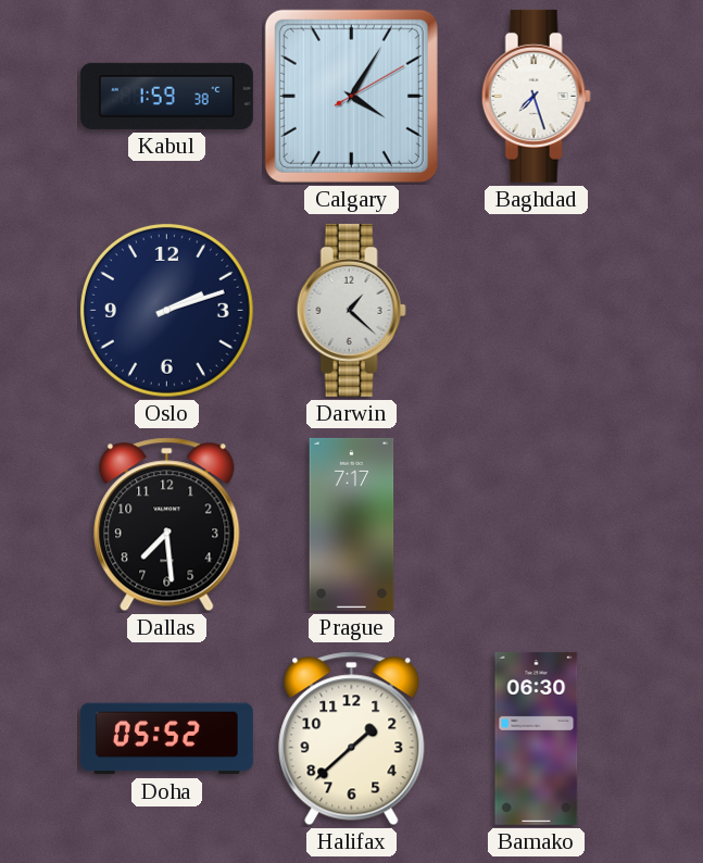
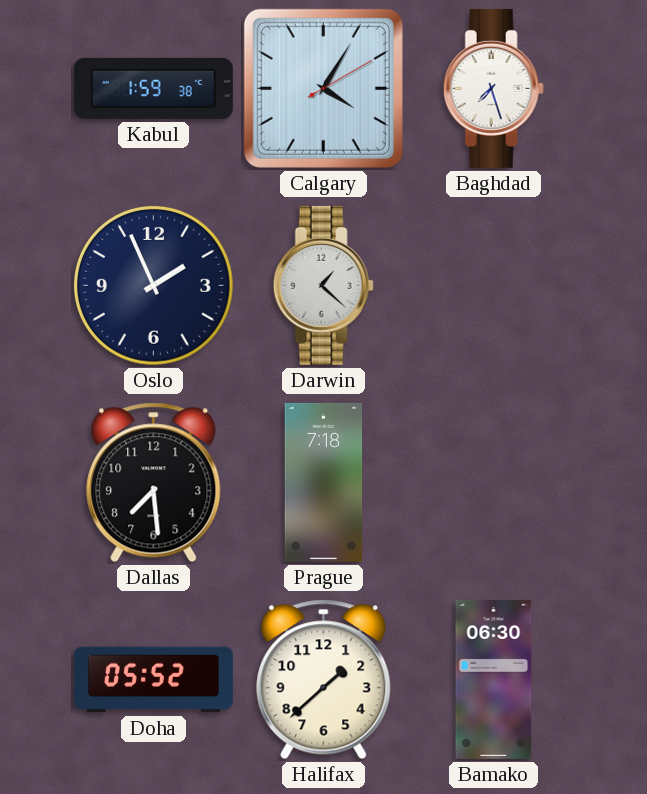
Oslo: 2:12 -> 1:56
Prague: 7:17 -> 7:18
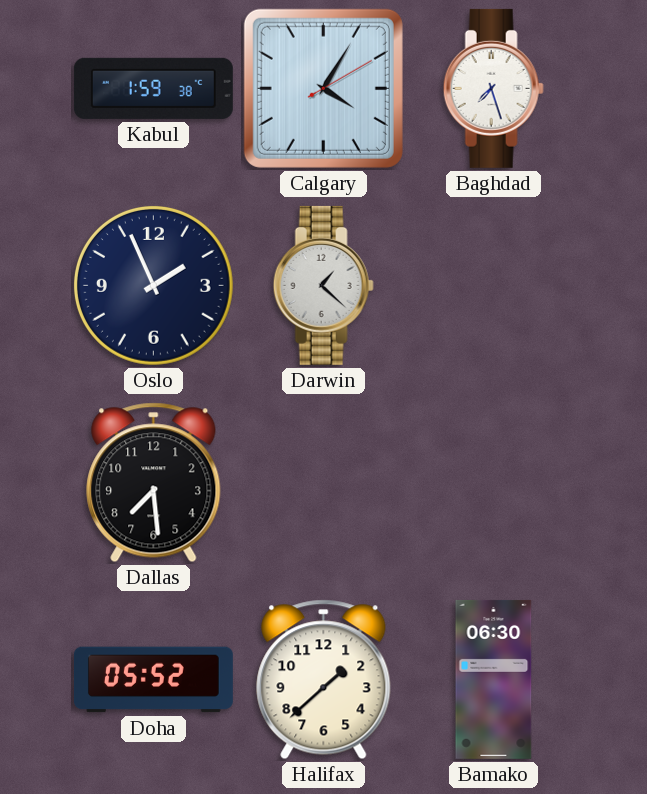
Prague: 7:18 -> none
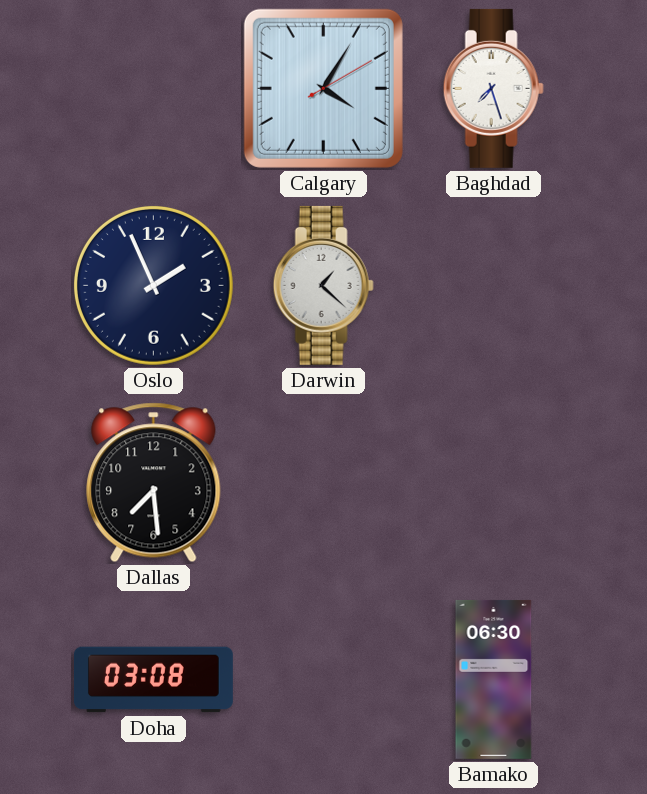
Kabul: 1:59 -> none
Doha: 05:52 -> 03:08
Halifax: 1:38 -> none
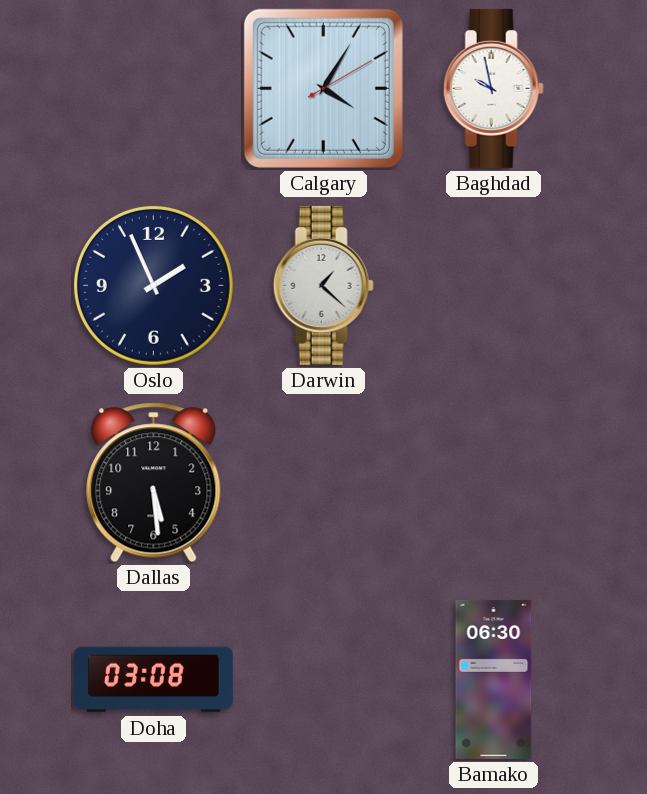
Baghdad: 7:27 -> 9:58
Dallas: 7:29 -> 5:29
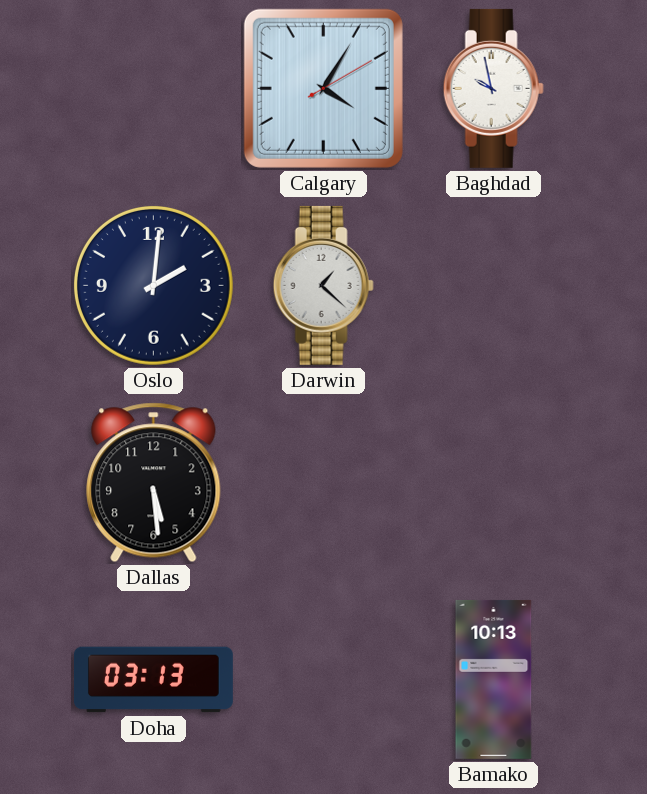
Oslo: 1:56 -> 2:01
Doha: 03:08 -> 03:13
Bamako: 06:30 -> 10:13
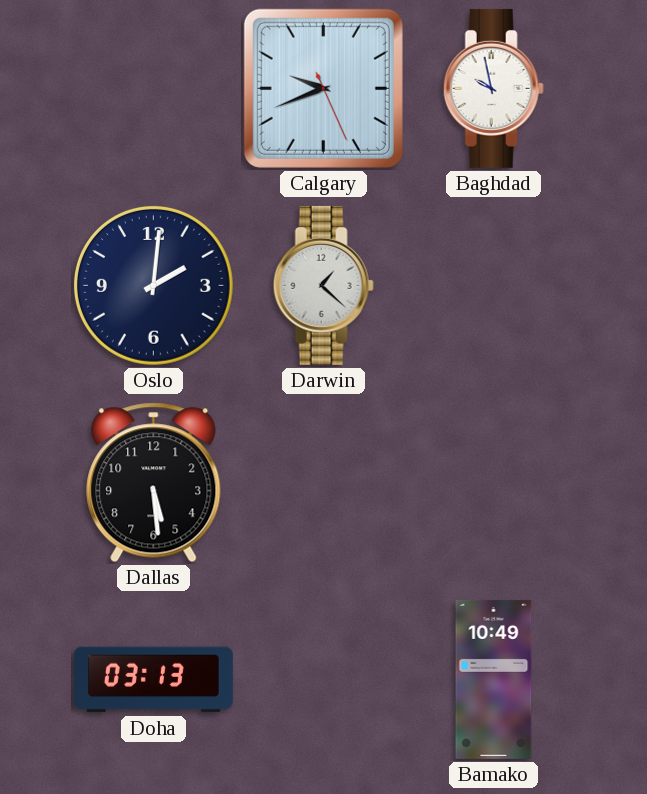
Calgary: 4:05 -> 9:41
Bamako: 10:13 -> 10:49
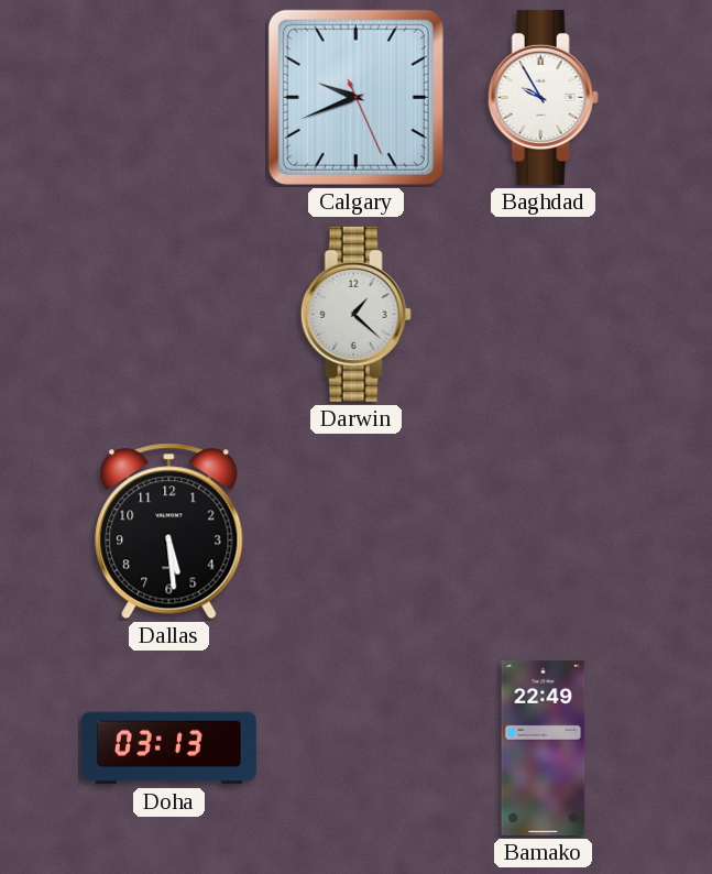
Baghdad: 9:58 -> 9:55
Oslo: 2:01 -> none
Bamako: 10:49 -> 22:49
